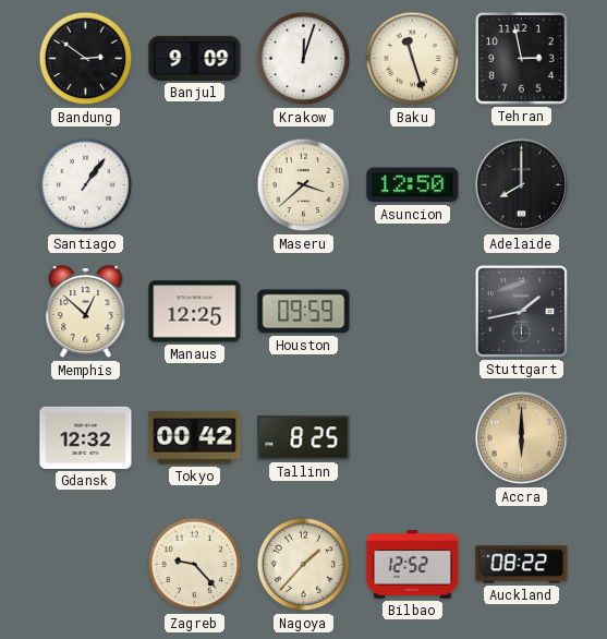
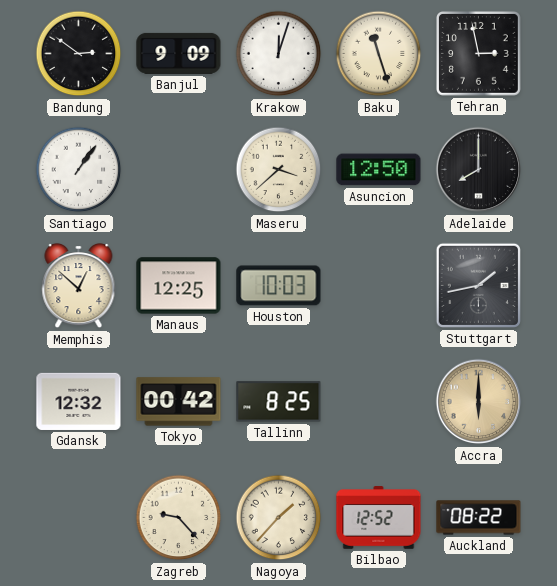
Houston: 09:59 -> 10:03
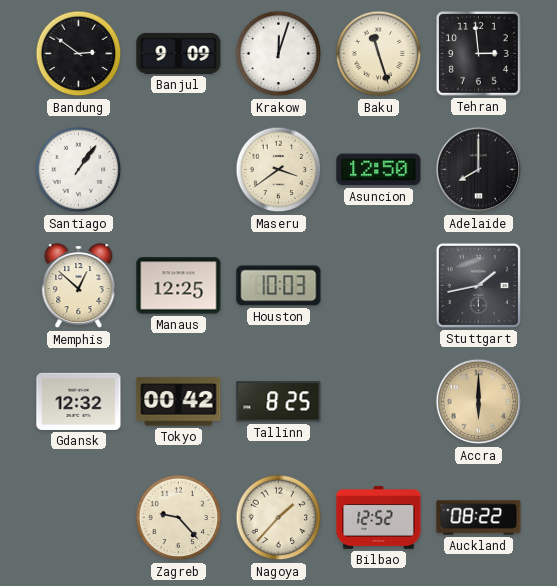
Tehran: 2:58 -> 2:59
Maseru: 3:38 -> 3:39
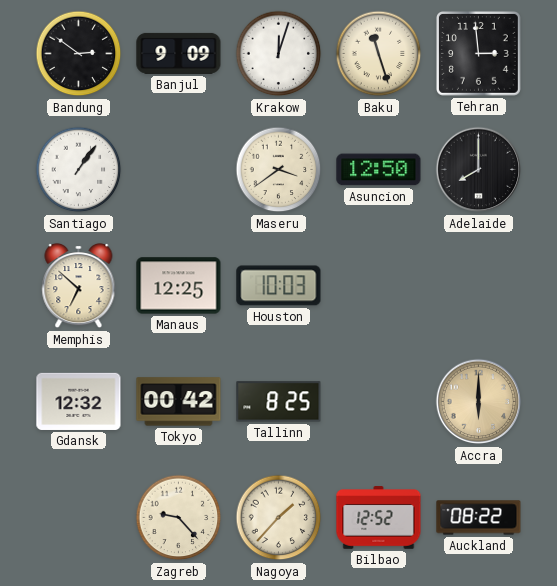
Memphis: 12:52 -> 6:52
Stuttgart: 1:43 -> none
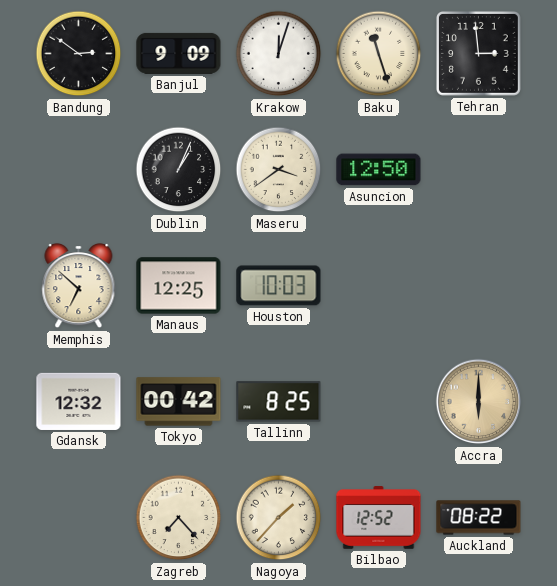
Santiago: 1:06 -> none
Dublin: none -> 1:04
Adelaide: 8:00 -> none
Zagreb: 9:23 -> 7:23
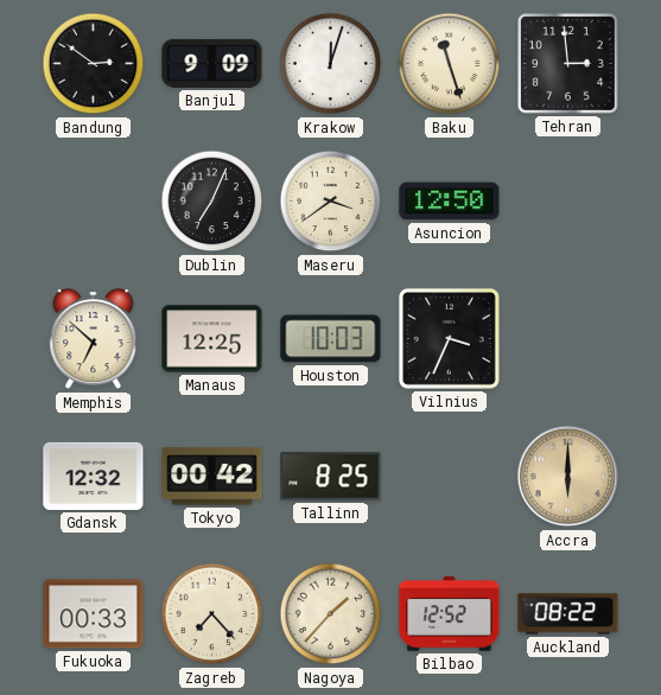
Dublin: 1:04 -> 7:04
Vilnius: none -> 3:34
Fukuoka: none -> 00:33
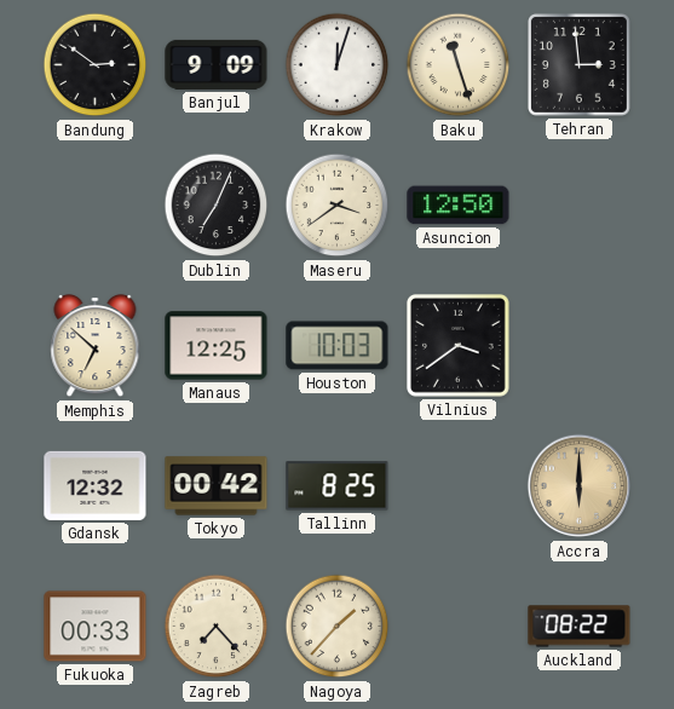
Vilnius: 3:34 -> 3:39
Bilbao: 12:52 -> none
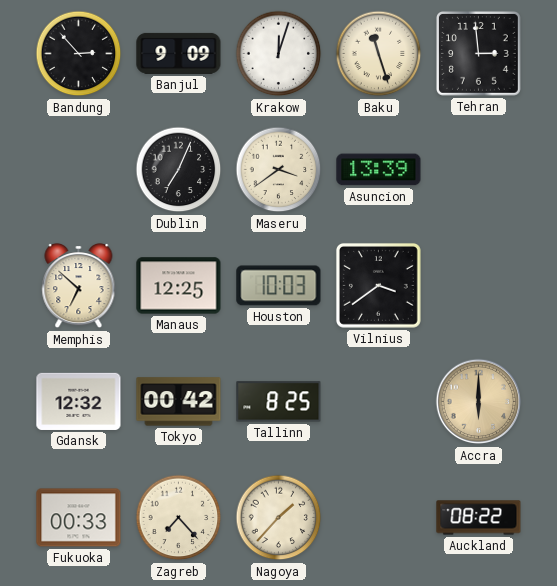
Bandung: 2:51 -> 2:53
Asuncion: 12:50 -> 13:39
